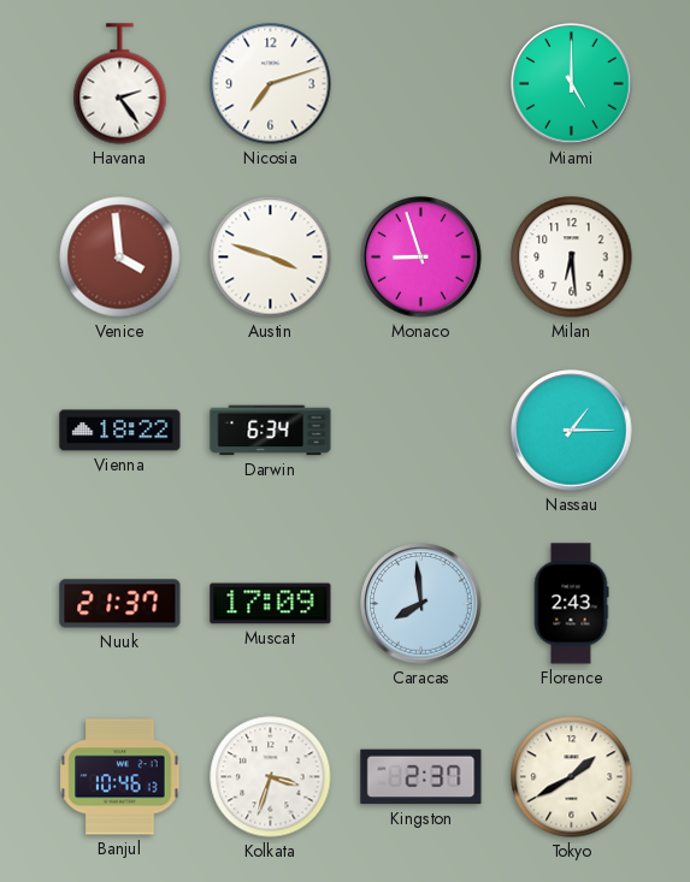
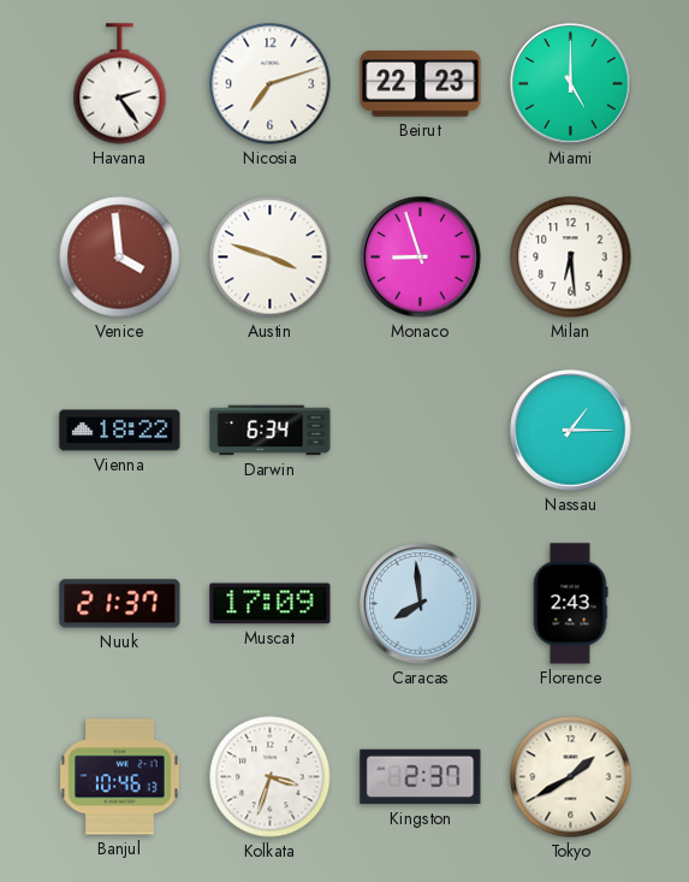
Beirut: none -> 22:23
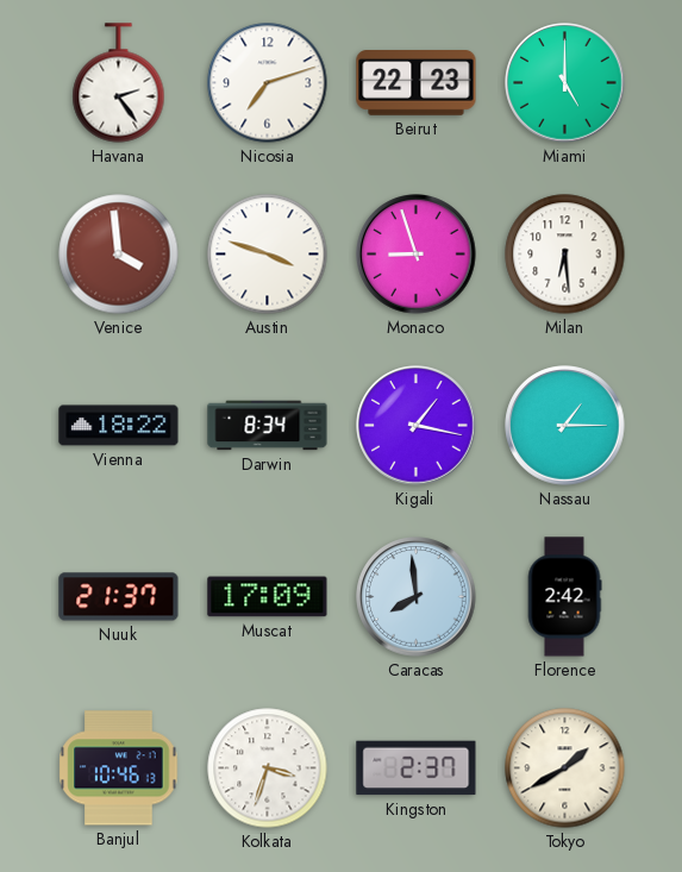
Darwin: 6:34 -> 8:34
Kigali: none -> 1:17
Florence: 2:43 -> 2:42
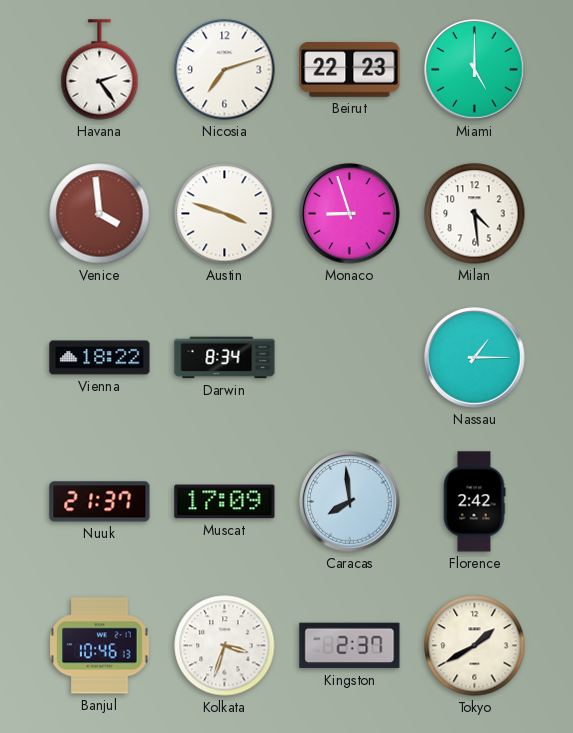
Milan: 6:29 -> 4:29
Kigali: 1:17 -> none
